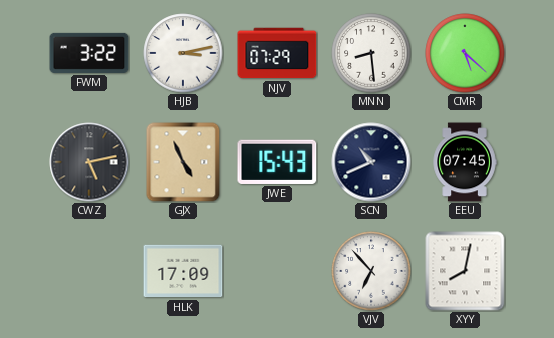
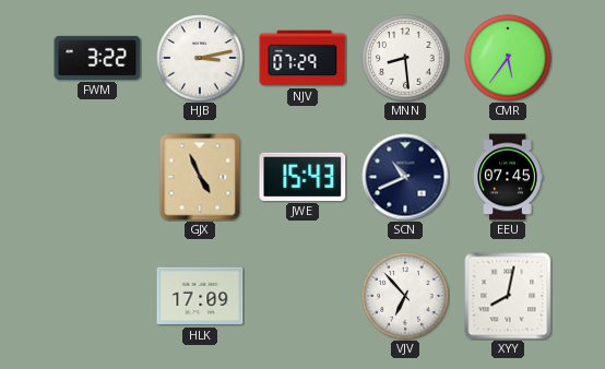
CMR: 5:22 -> 5:36
CWZ: 5:13 -> none
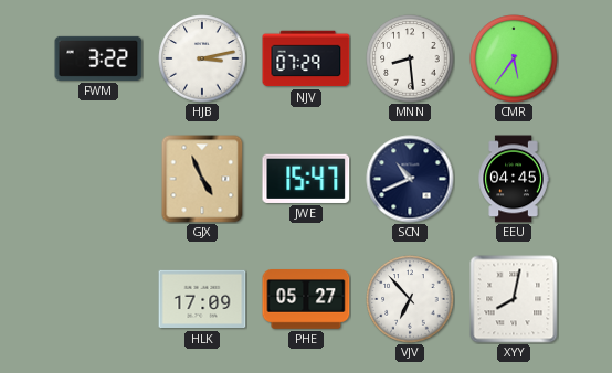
JWE: 15:43 -> 15:47
EEU: 07:45 -> 04:45
PHE: none -> 05:27
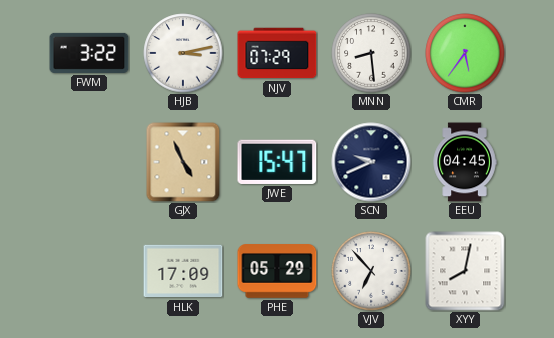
SCN: 10:41 -> 9:41
PHE: 05:27 -> 05:29
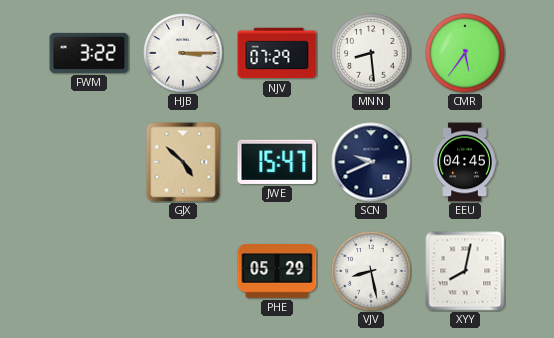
HJB: 3:13 -> 3:15
GJX: 4:56 -> 4:52
HLK: 17:09 -> none
VJV: 6:53 -> 8:28
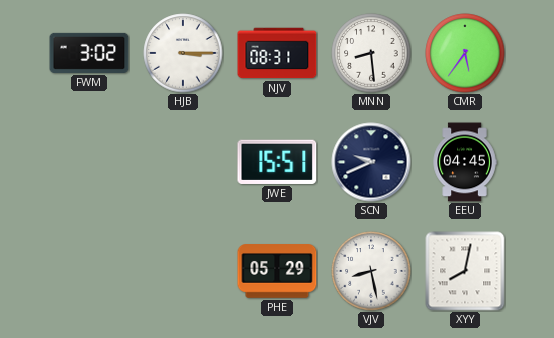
FWM: 3:22 -> 3:02
NJV: 07:29 -> 08:31
GJX: 4:52 -> none
JWE: 15:47 -> 15:51
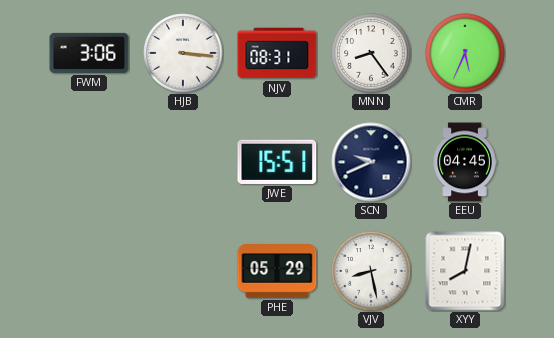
FWM: 3:02 -> 3:06
HJB: 3:15 -> 3:16
MNN: 8:29 -> 8:24
CMR: 5:36 -> 5:34
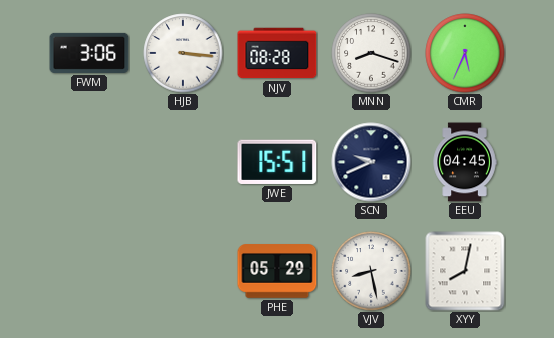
NJV: 08:31 -> 08:28
MNN: 8:24 -> 8:18
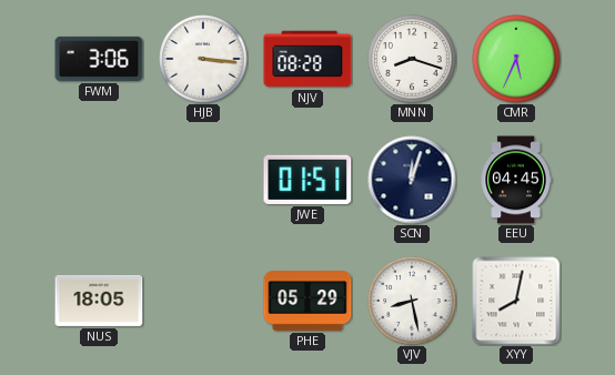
JWE: 15:51 -> 01:51
SCN: 9:41 -> 12:03
NUS: none -> 18:05
